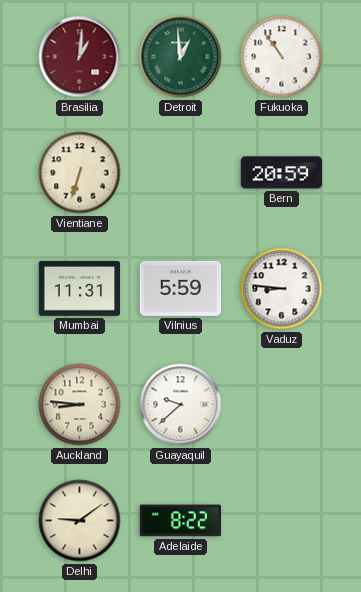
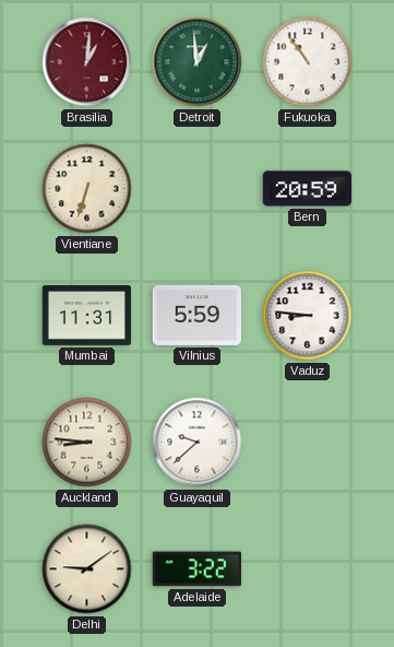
Adelaide: 8:22 -> 3:22
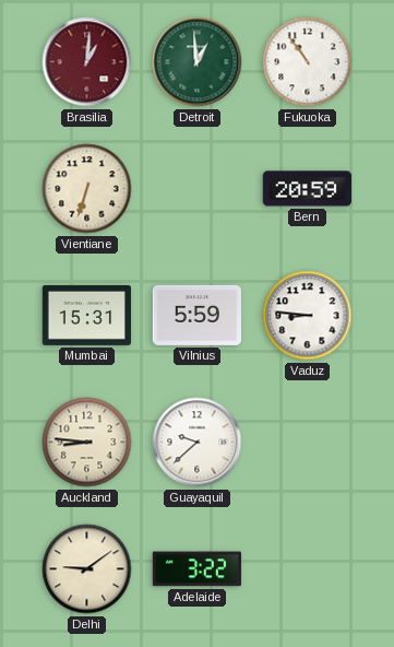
Mumbai: 11:31 -> 15:31
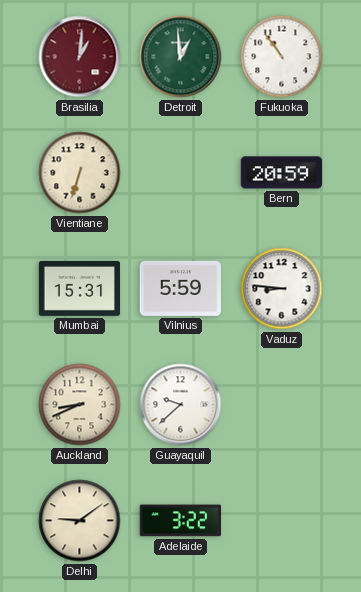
Auckland: 8:46 -> 8:41
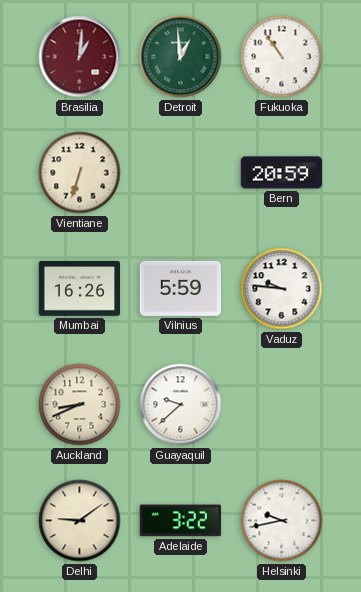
Mumbai: 15:31 -> 16:26
Vaduz: 8:46 -> 9:46
Helsinki: none -> 9:43
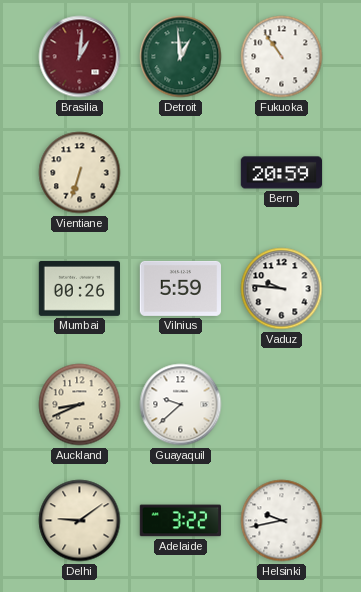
Mumbai: 16:26 -> 00:26
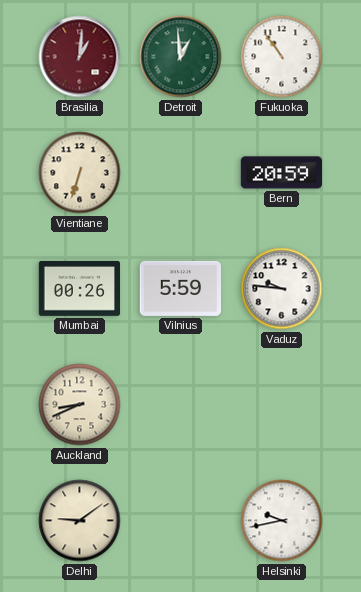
Guayaquil: 9:38 -> none
Adelaide: 3:22 -> none
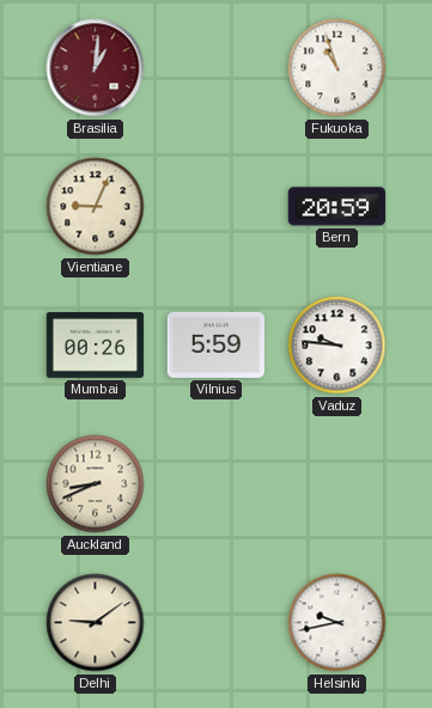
Detroit: 12:59 -> none
Fukuoka: 10:54 -> 10:57
Vientiane: 6:33 -> 9:04
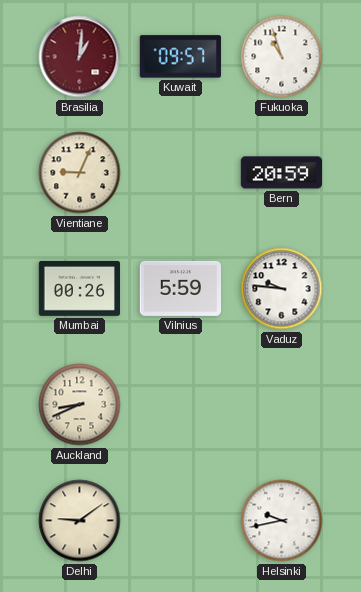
Kuwait: none -> 09:57
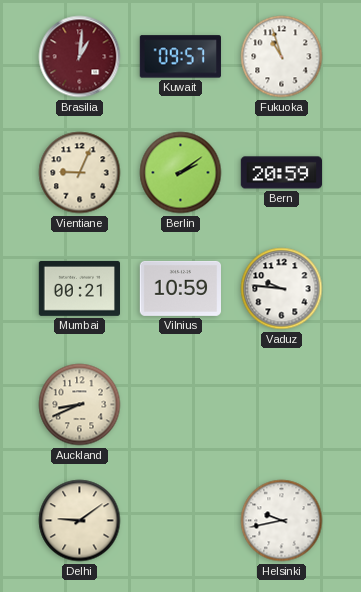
Berlin: none -> 2:09
Mumbai: 00:26 -> 00:21
Vilnius: 5:59 -> 10:59
